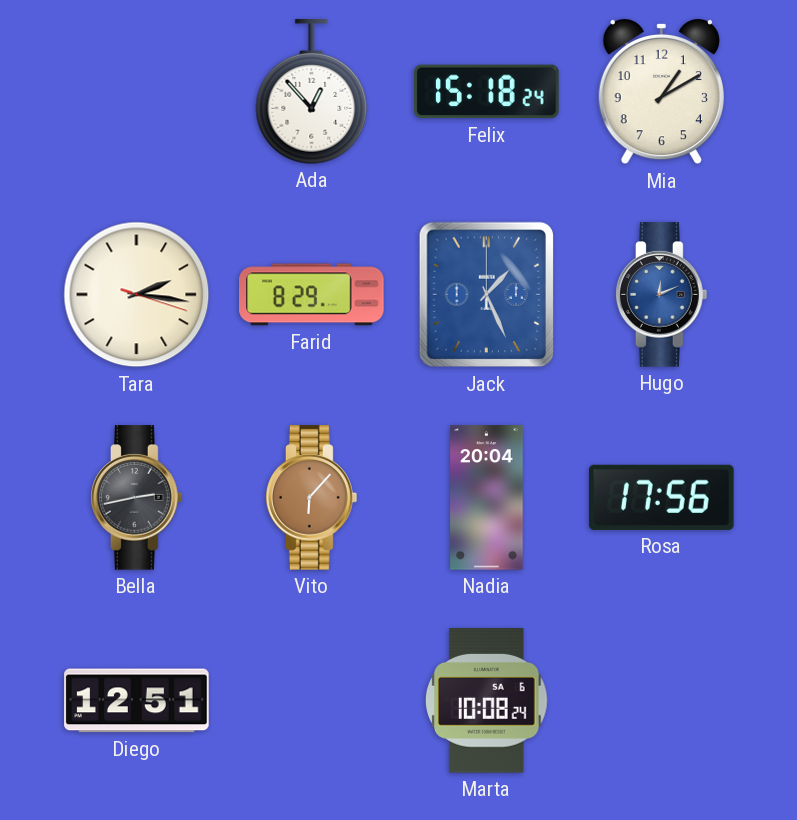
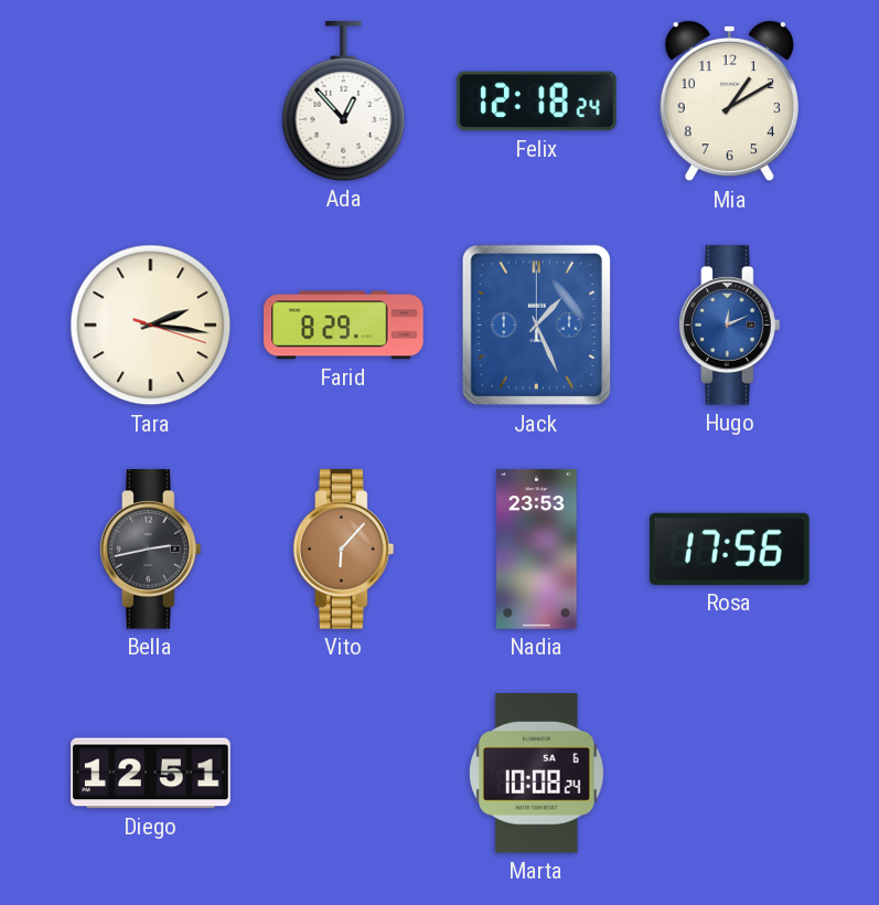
Felix: 15:18 -> 12:18
Nadia: 20:04 -> 23:53
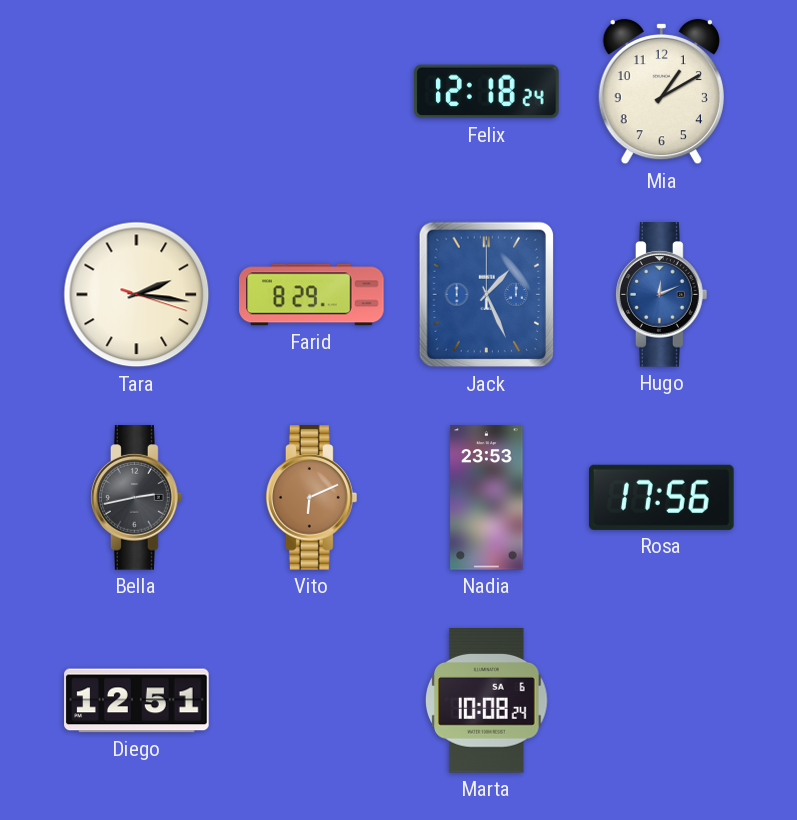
Ada: 12:53 -> none
Vito: 6:07 -> 6:11
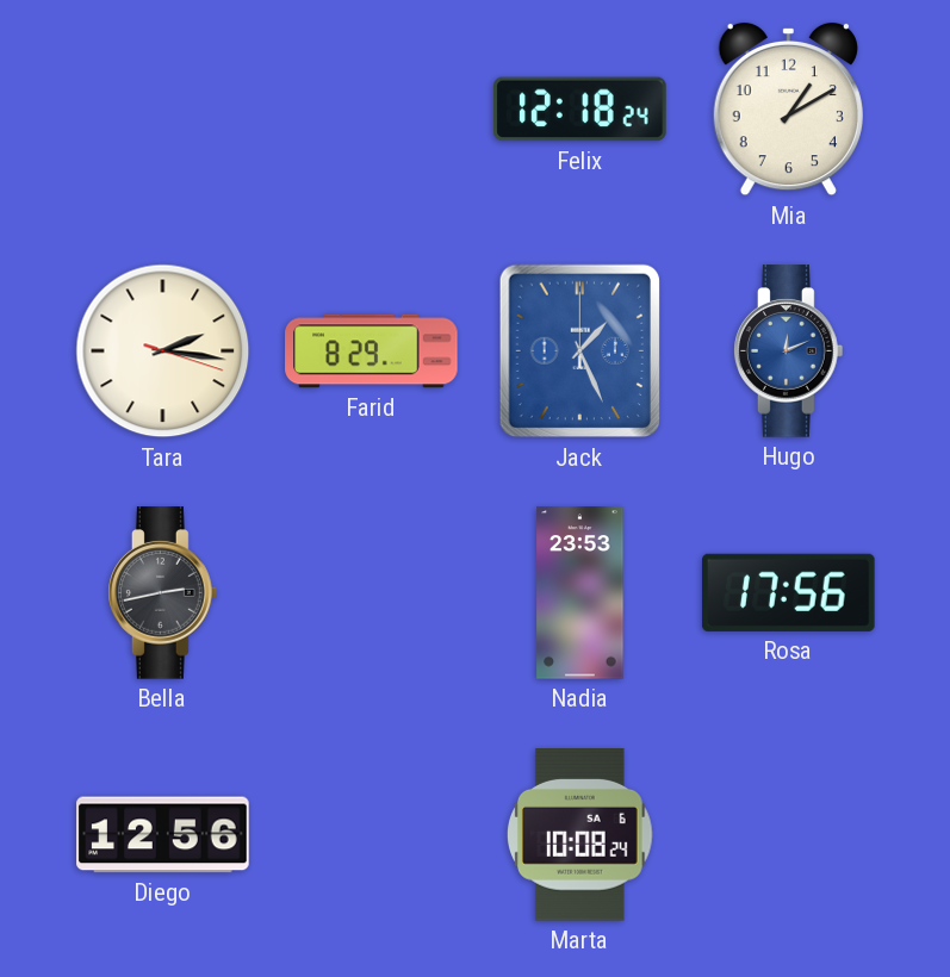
Vito: 6:11 -> none
Diego: 12:51 -> 12:56
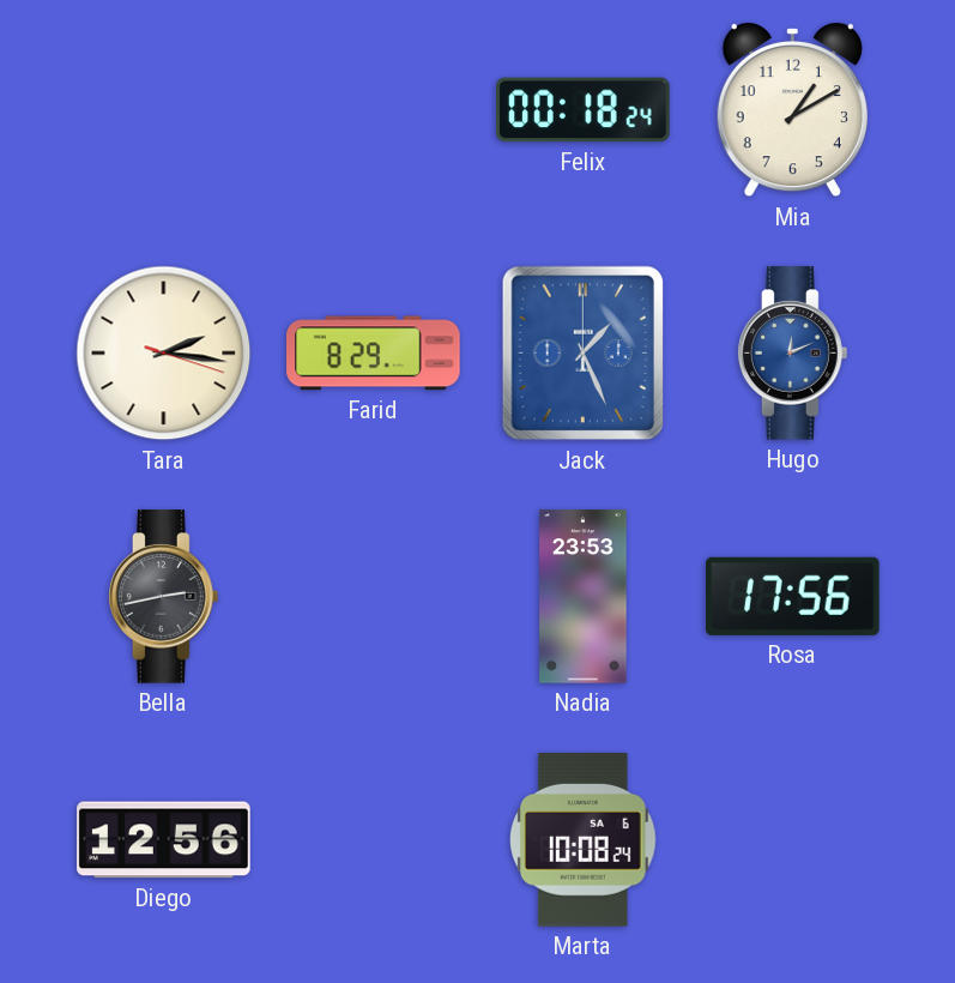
Felix: 12:18 -> 00:18
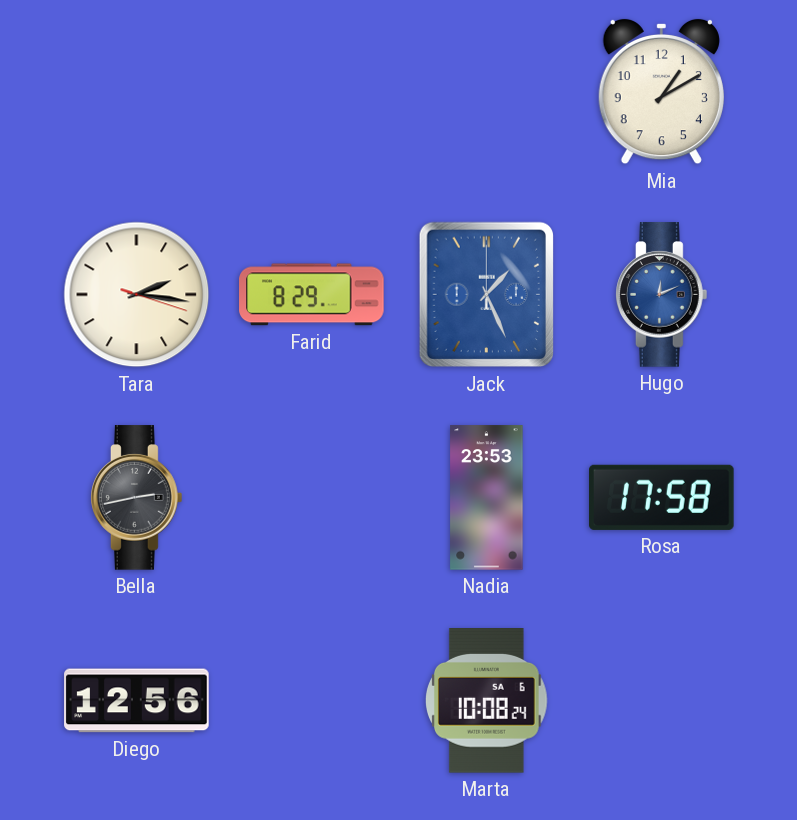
Felix: 00:18 -> none
Rosa: 17:56 -> 17:58
